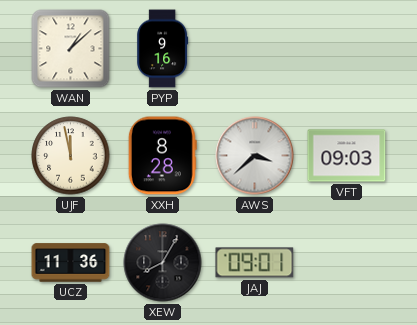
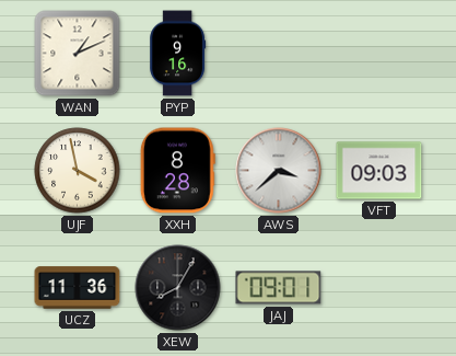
WAN: 1:08 -> 1:11
UJF: 11:58 -> 3:58
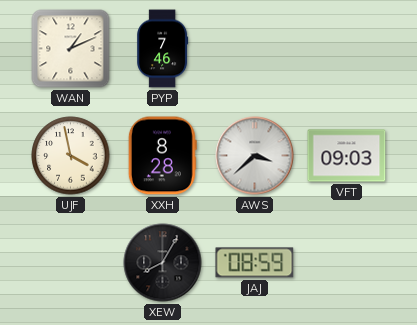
PYP: 9:16 -> 7:46
UCZ: 11:36 -> none
JAJ: 09:01 -> 08:59
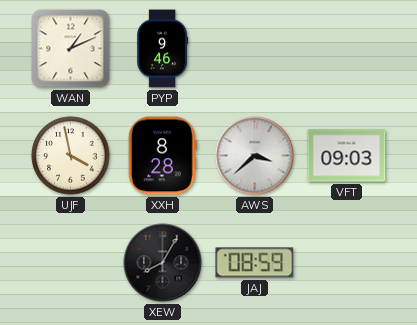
PYP: 7:46 -> 9:46
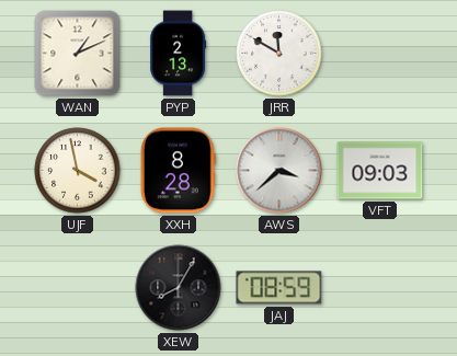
PYP: 9:46 -> 2:13
JRR: none -> 11:50
